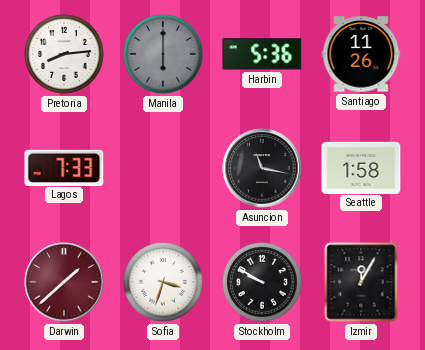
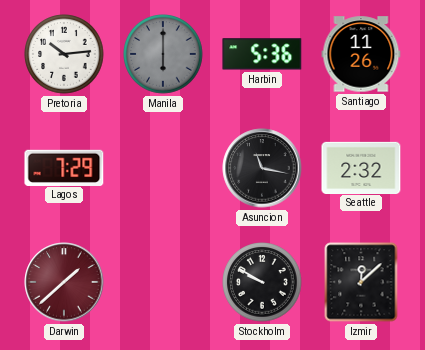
Pretoria: 8:14 -> 10:14
Lagos: 7:33 -> 7:29
Seattle: 1:58 -> 2:32
Sofia: 3:33 -> none
Izmir: 12:05 -> 12:08
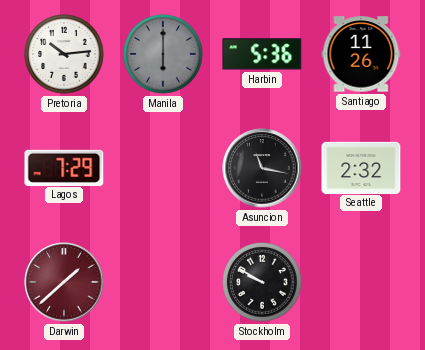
Izmir: 12:08 -> none
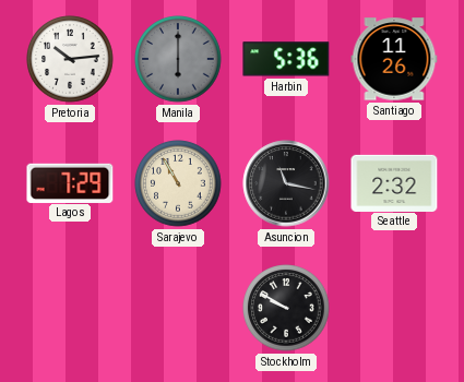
Sarajevo: none -> 10:55
Darwin: 1:38 -> none
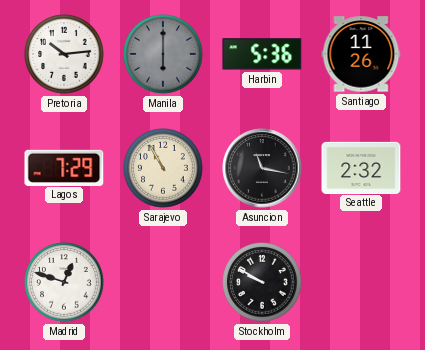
Madrid: none -> 12:48
